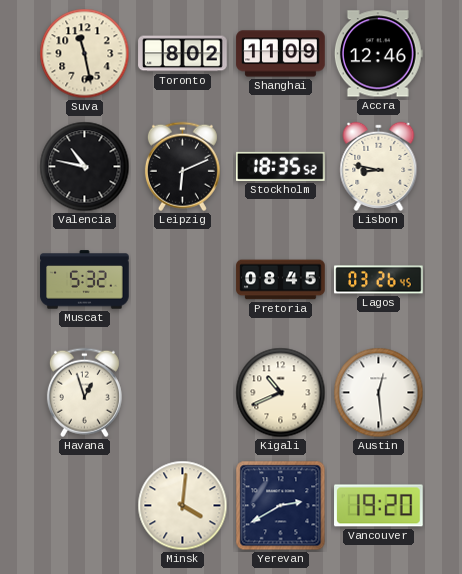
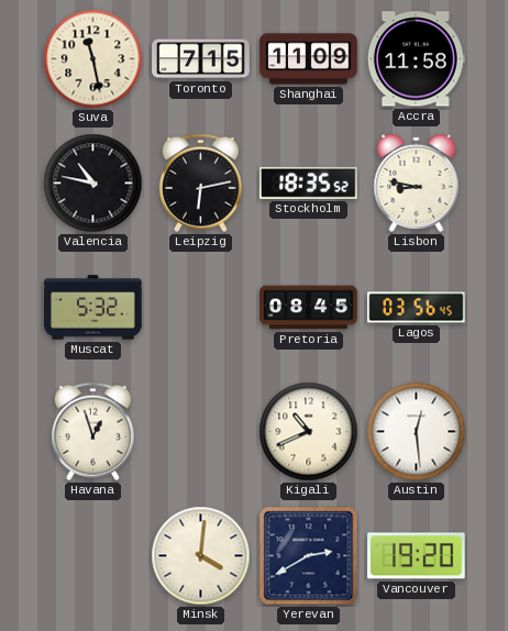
Toronto: 8:02 -> 7:15
Accra: 12:46 -> 11:58
Leipzig: 6:11 -> 6:13
Lagos: 03:26 -> 03:56
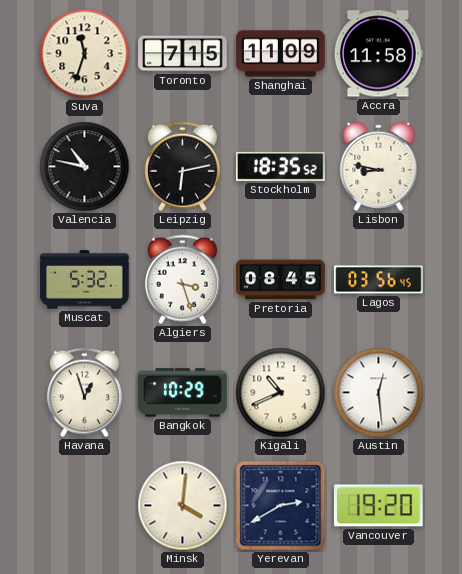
Suva: 11:28 -> 11:33
Algiers: none -> 3:27
Bangkok: none -> 10:29
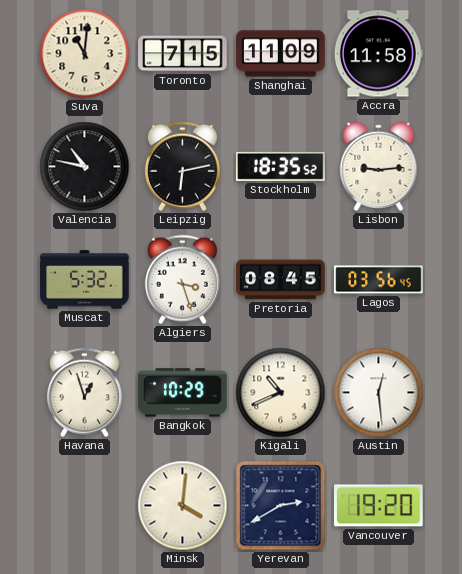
Suva: 11:33 -> 11:01
Lisbon: 8:47 -> 9:14
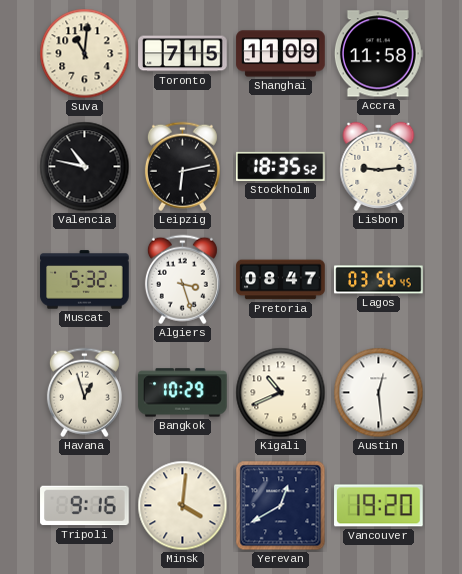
Pretoria: 08:45 -> 08:47
Tripoli: none -> 9:16
Yerevan: 2:40 -> 12:40
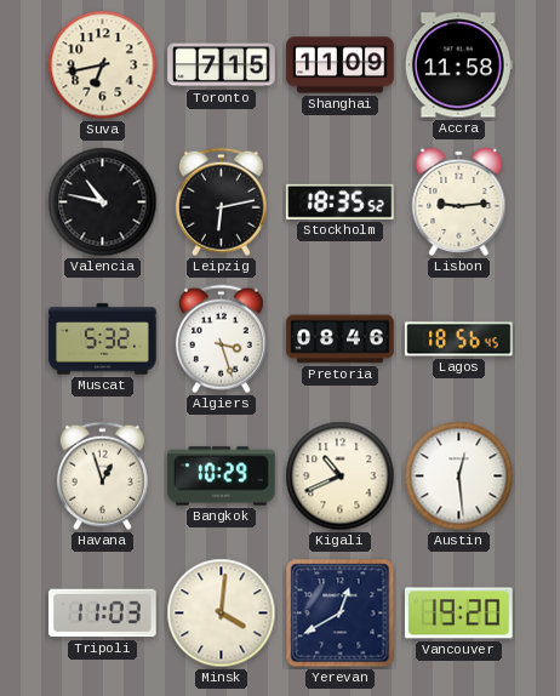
Suva: 11:01 -> 6:43
Pretoria: 08:47 -> 08:46
Lagos: 03:56 -> 18:56
Tripoli: 9:16 -> 11:03
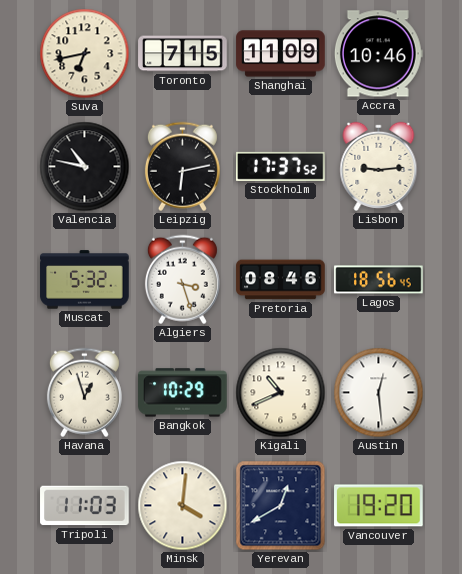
Accra: 11:58 -> 10:46
Stockholm: 18:35 -> 17:37
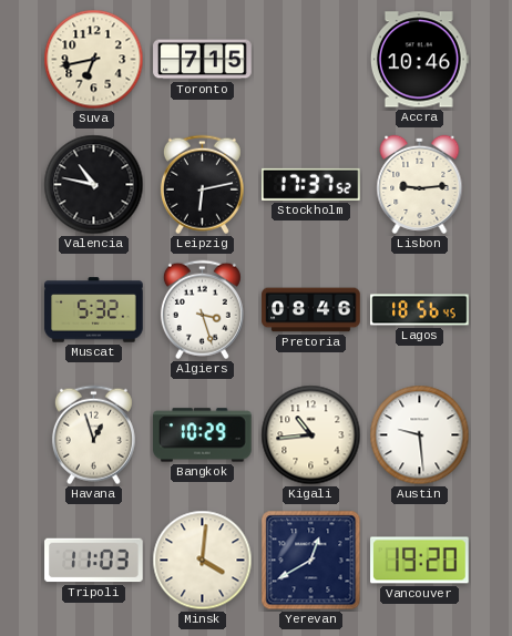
Shanghai: 11:09 -> none
Kigali: 10:41 -> 10:44
Austin: 12:29 -> 9:29
